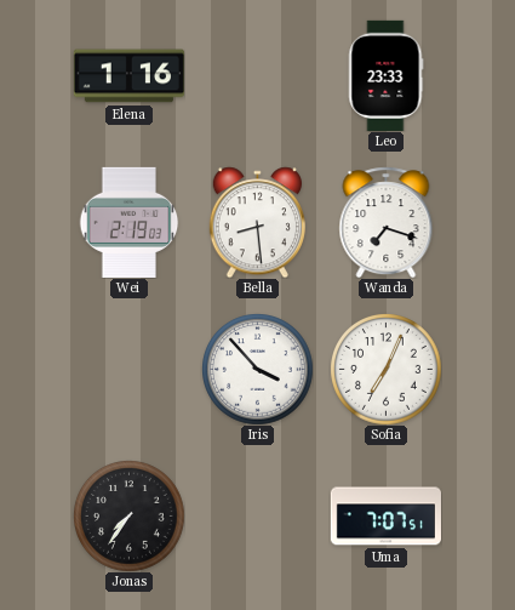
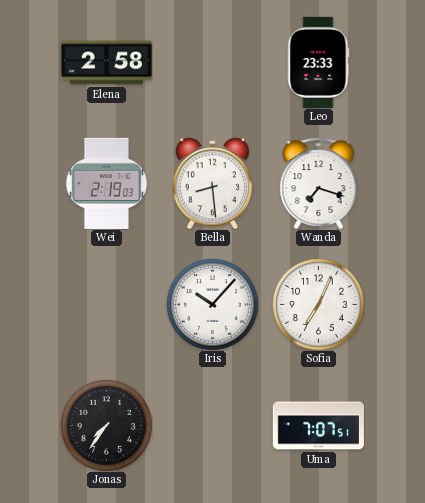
Elena: 1:16 -> 2:58
Iris: 3:53 -> 10:07
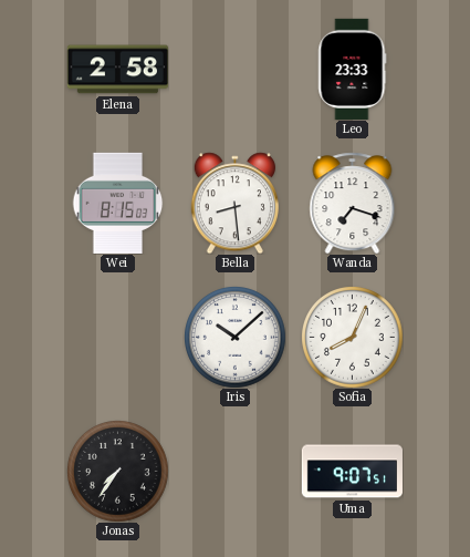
Wei: 2:19 -> 8:15
Iris: 10:07 -> 10:08
Sofia: 7:04 -> 8:04
Uma: 7:07 -> 9:07
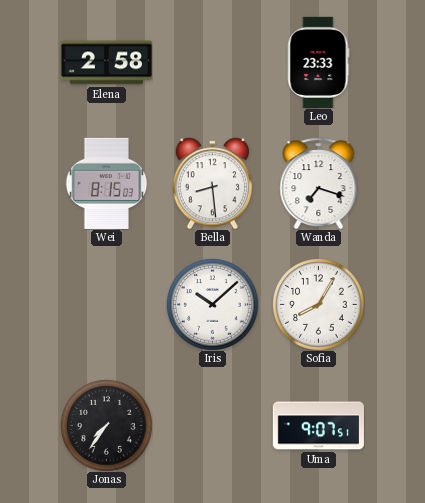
Sofia: 8:04 -> 8:05
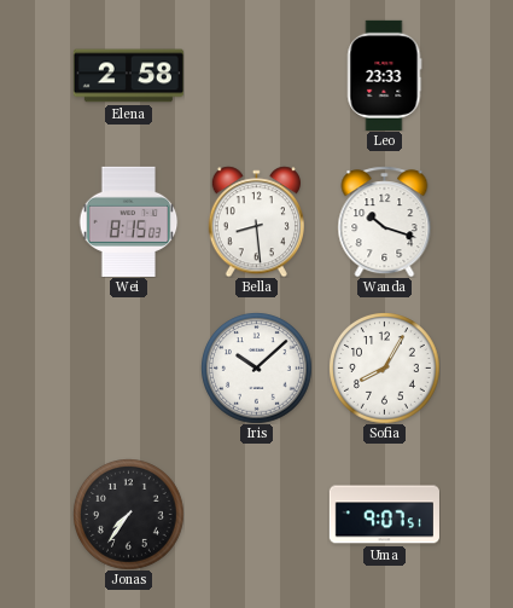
Wanda: 7:18 -> 10:18
